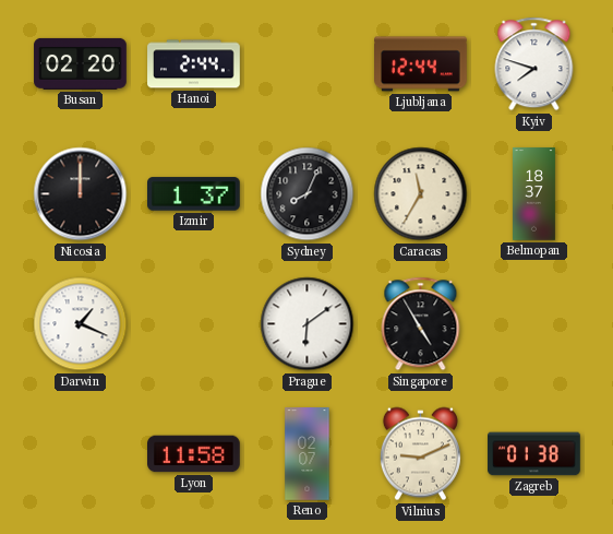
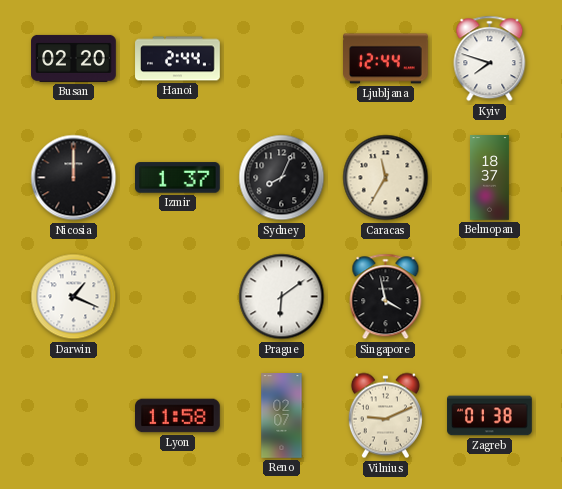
Singapore: 4:55 -> 3:58
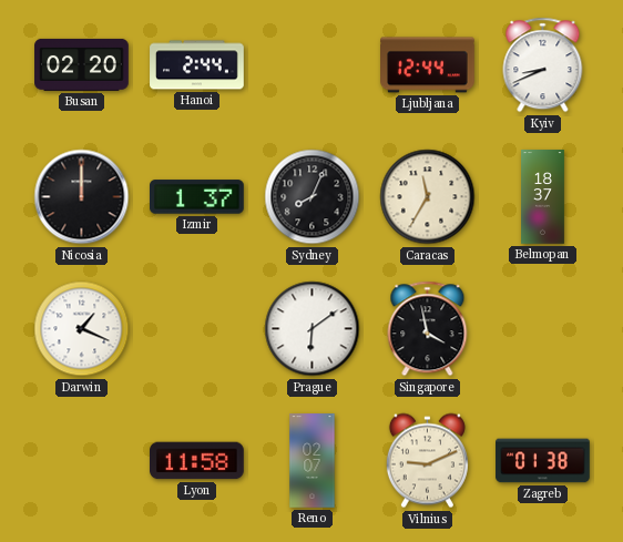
Kyiv: 7:48 -> 8:41
